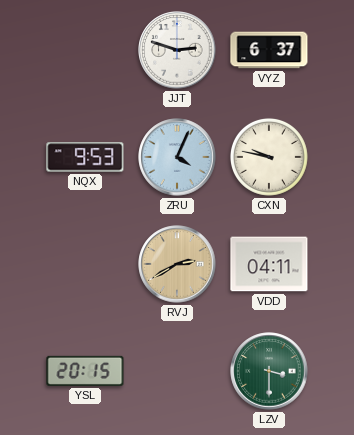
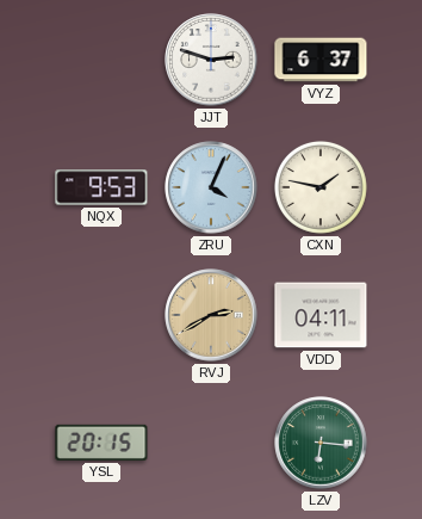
CXN: 9:47 -> 1:47
LZV: 3:30 -> 6:16
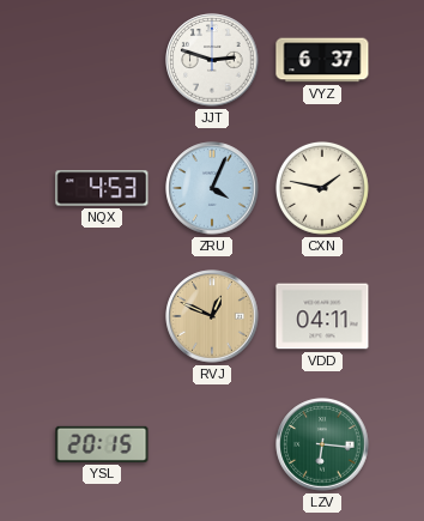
NQX: 9:53 -> 4:53
RVJ: 2:40 -> 12:49
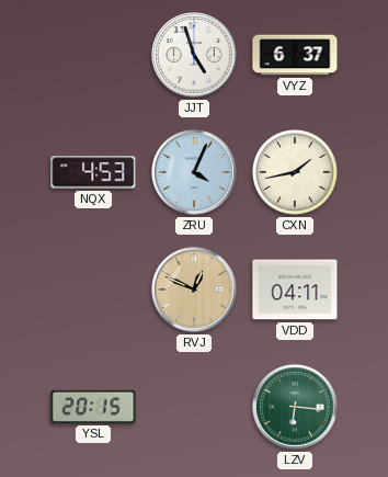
JJT: 2:48 -> 4:57
CXN: 1:47 -> 1:43
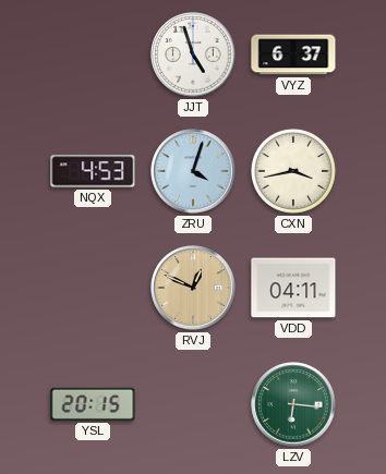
ZRU: 4:04 -> 4:03
CXN: 1:43 -> 3:43
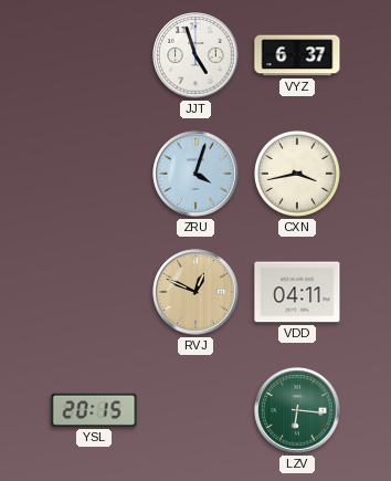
NQX: 4:53 -> none
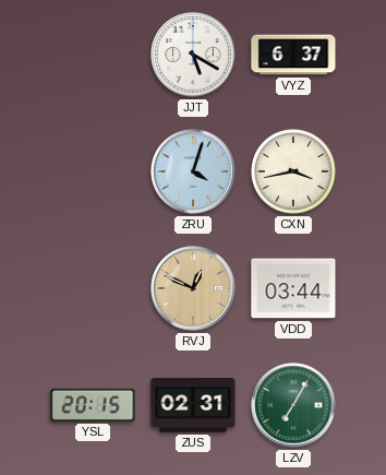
JJT: 4:57 -> 5:20
VDD: 04:11 -> 03:44
ZUS: none -> 02:31
LZV: 6:16 -> 7:05
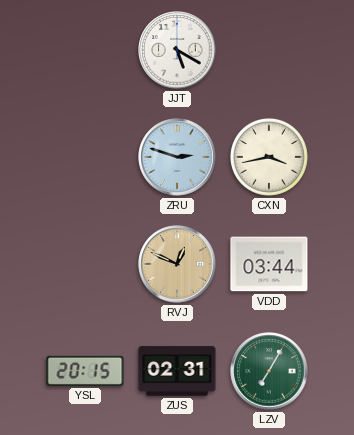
VYZ: 6:37 -> none
ZRU: 4:03 -> 2:48
